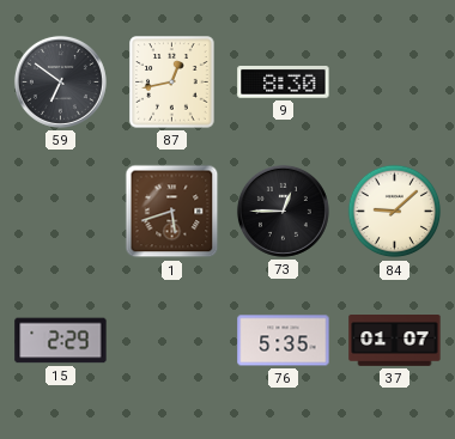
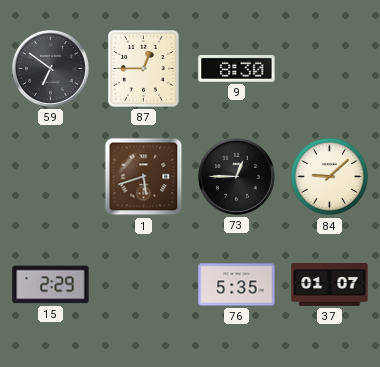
87: 12:43 -> 12:45
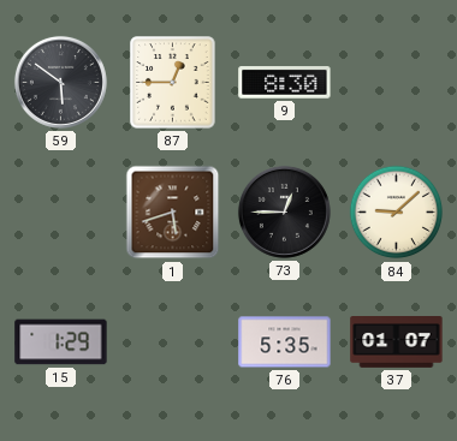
59: 6:51 -> 5:51
15: 2:29 -> 1:29
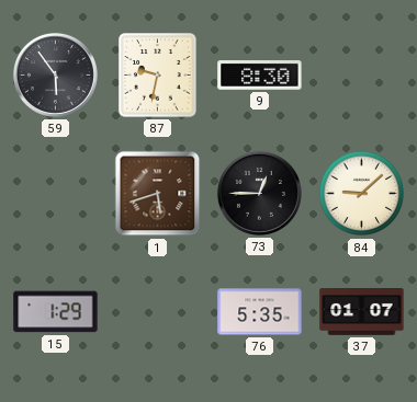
59: 5:51 -> 5:54
87: 12:45 -> 9:32
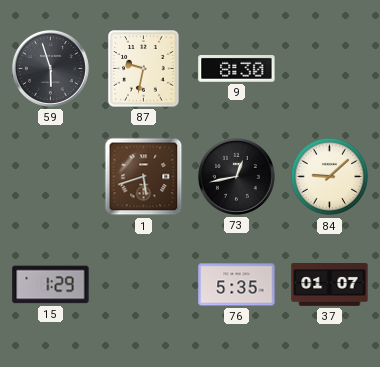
59: 5:54 -> 5:57
73: 12:45 -> 12:43
